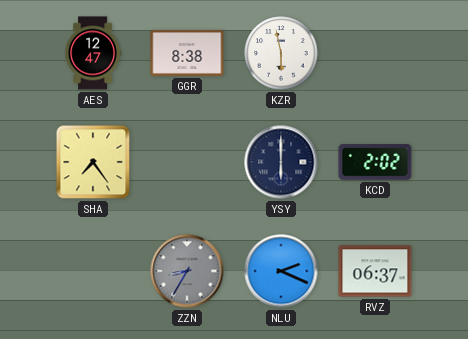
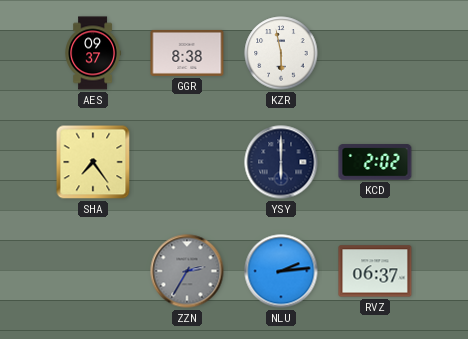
AES: 12:47 -> 09:37
ZZN: 8:35 -> 2:35
NLU: 2:19 -> 2:14
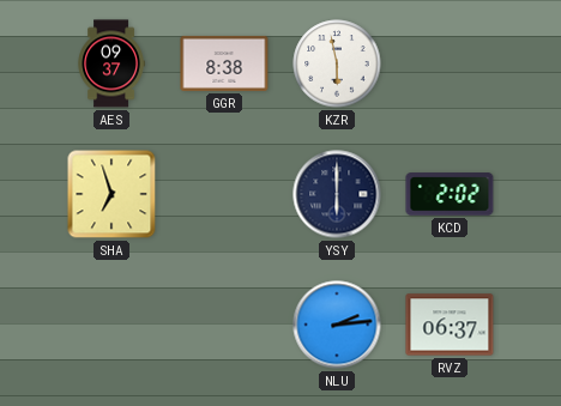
SHA: 7:24 -> 6:57
ZZN: 2:35 -> none
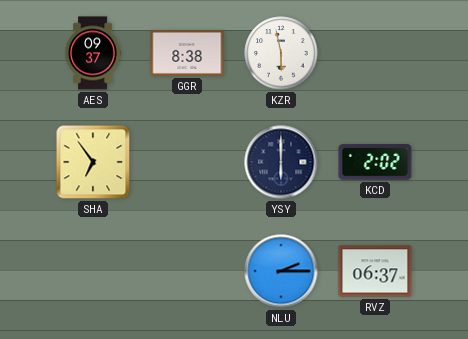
SHA: 6:57 -> 6:54
NLU: 2:14 -> 2:15
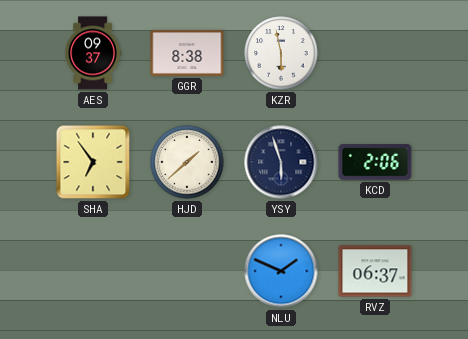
HJD: none -> 1:38
YSY: 6:00 -> 5:57
KCD: 2:02 -> 2:06
NLU: 2:15 -> 1:49
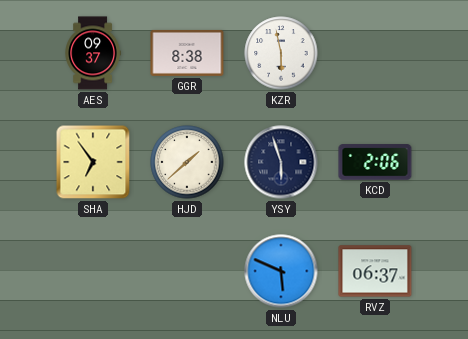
NLU: 1:49 -> 5:49
